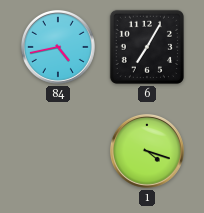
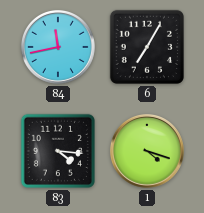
84: 4:43 -> 11:43
83: none -> 4:16
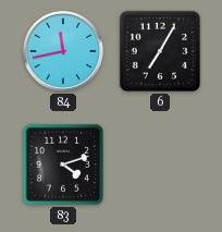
83: 4:16 -> 4:12
1: 4:18 -> none
